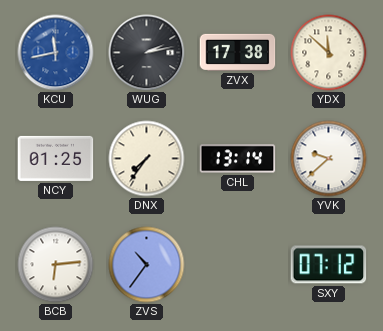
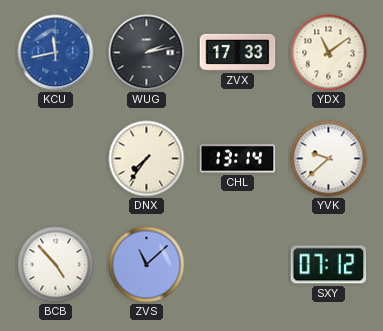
ZVX: 17:38 -> 17:33
YDX: 11:52 -> 11:09
NCY: 01:25 -> none
BCB: 6:14 -> 4:53
ZVS: 10:36 -> 11:08
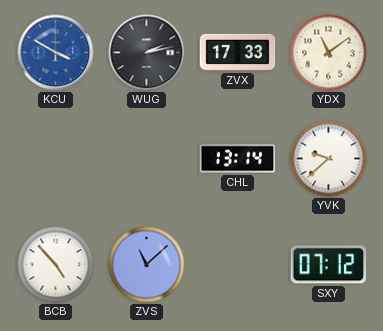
KCU: 11:43 -> 3:50
DNX: 7:36 -> none
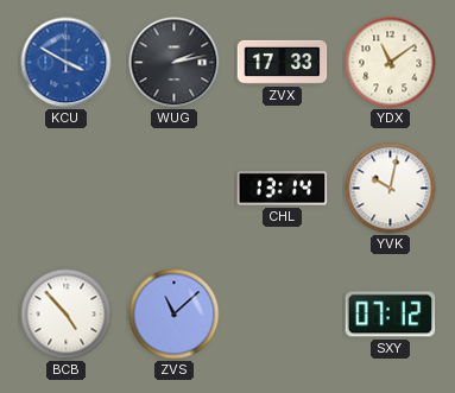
YVK: 9:38 -> 10:02
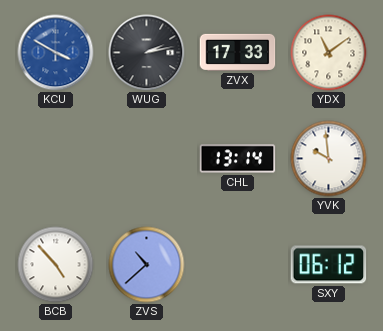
YVK: 10:02 -> 9:59
ZVS: 11:08 -> 10:38
SXY: 07:12 -> 06:12
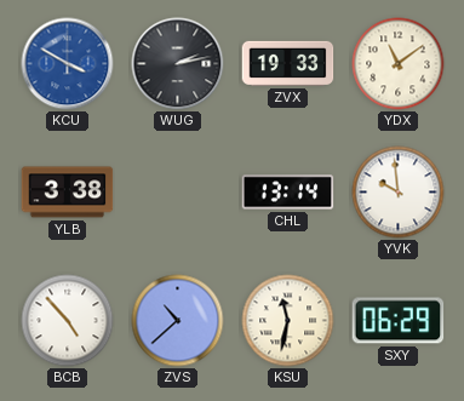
ZVX: 17:33 -> 19:33
YLB: none -> 3:38
KSU: none -> 11:32
SXY: 06:12 -> 06:29
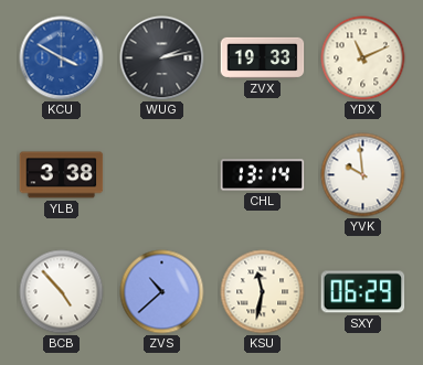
YDX: 11:09 -> 11:11
